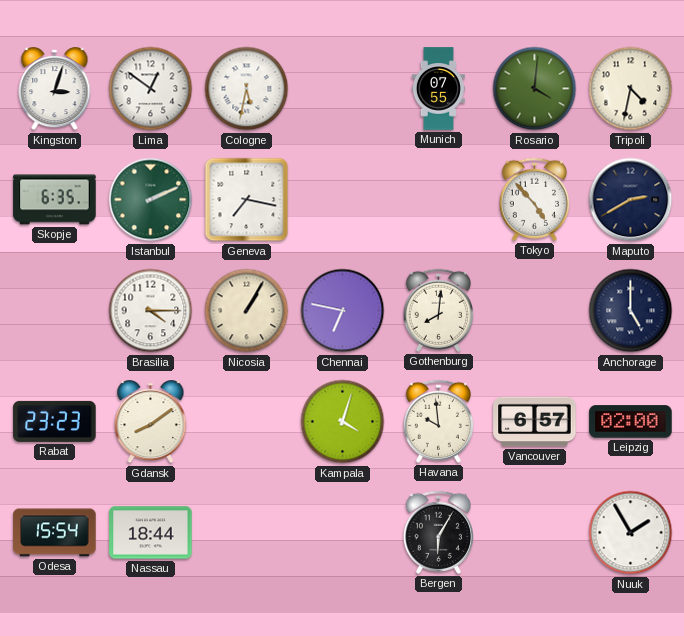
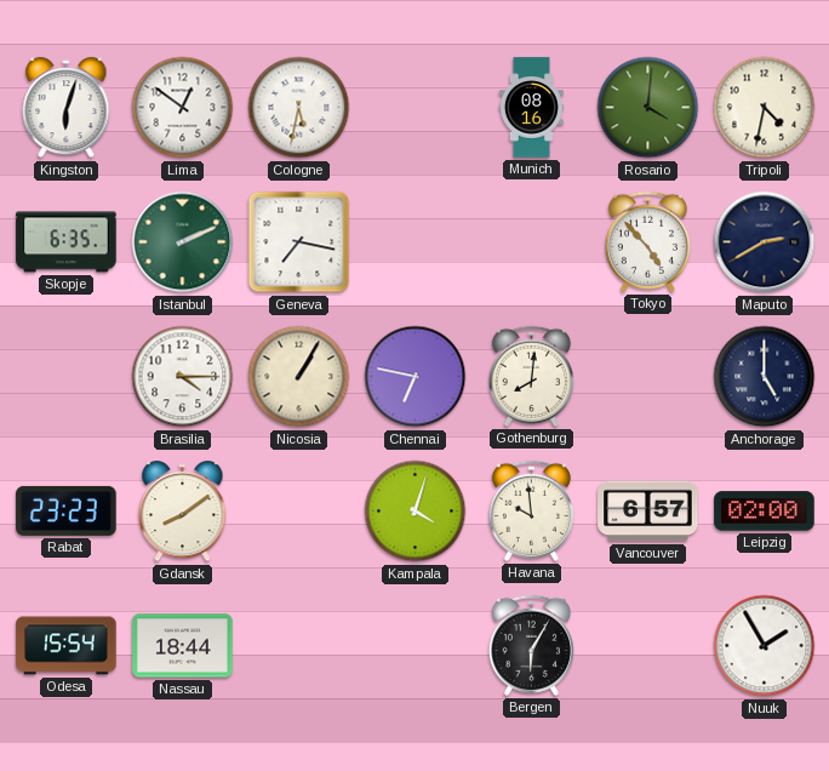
Kingston: 3:03 -> 6:03
Munich: 07:55 -> 08:16
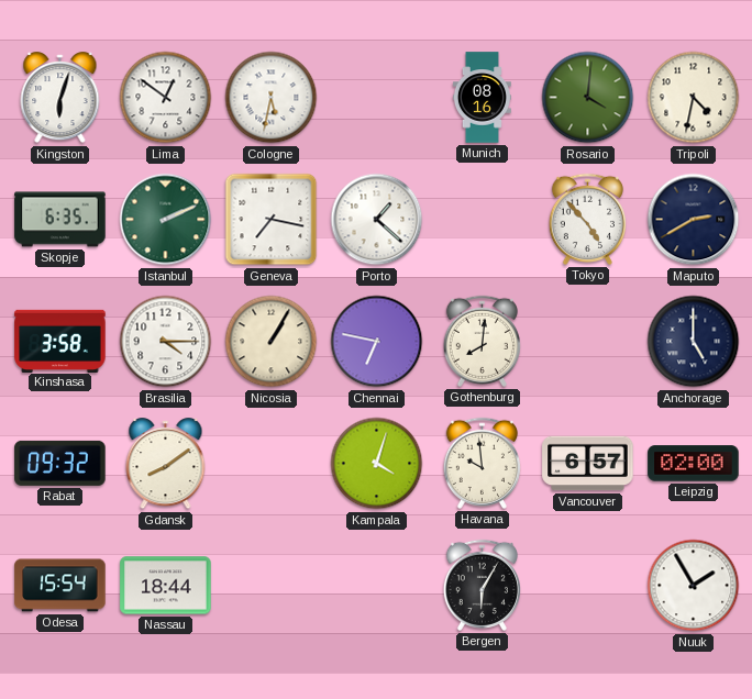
Porto: none -> 1:22
Kinshasa: none -> 3:58
Rabat: 23:23 -> 09:32
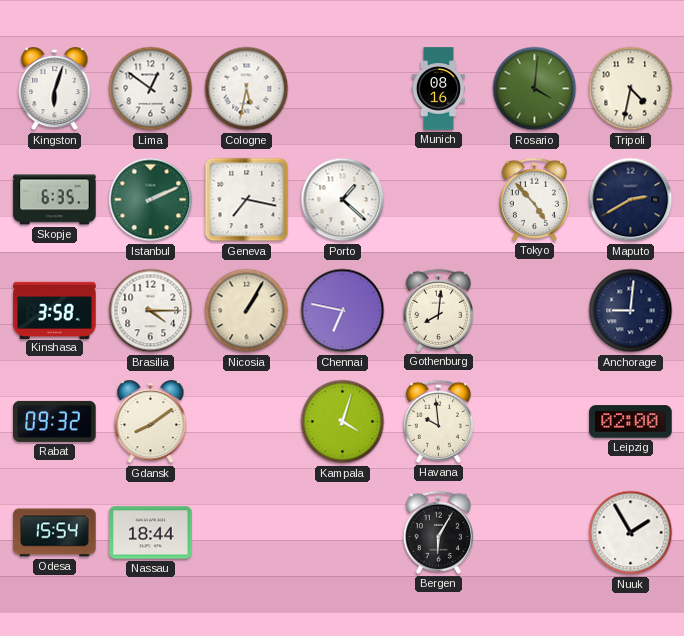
Anchorage: 5:00 -> 9:01
Vancouver: 6:57 -> none
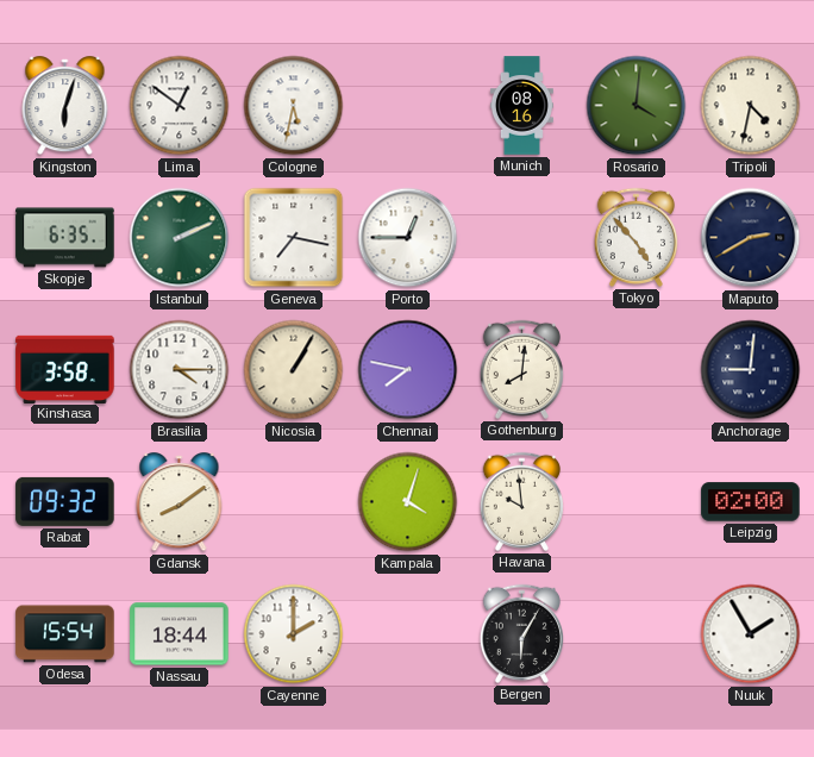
Porto: 1:22 -> 12:45
Chennai: 6:47 -> 7:47
Cayenne: none -> 2:00
